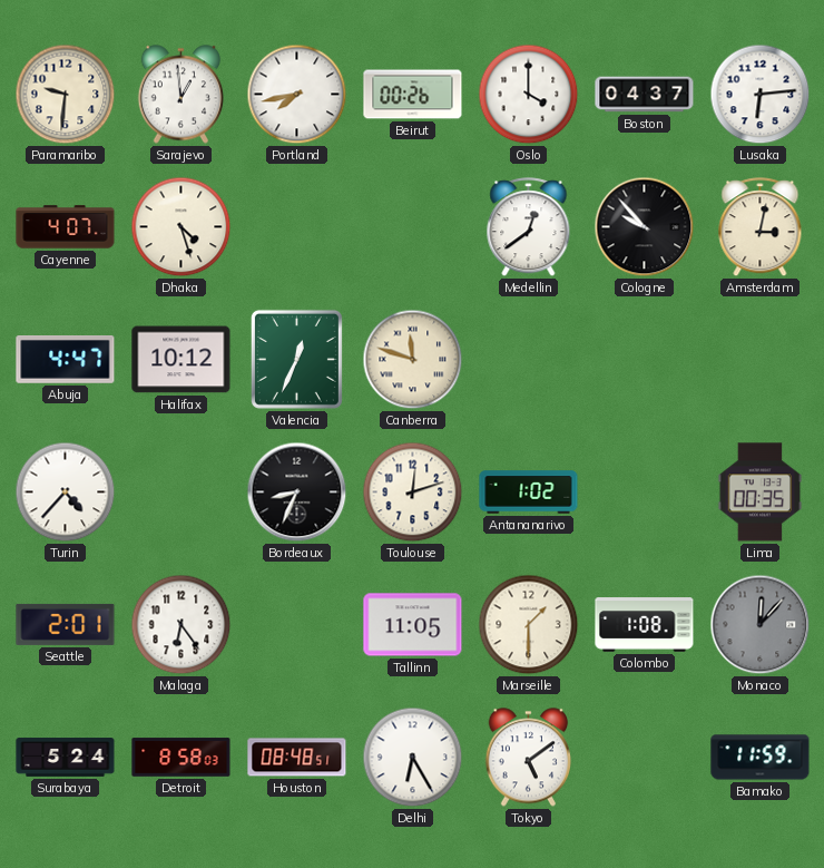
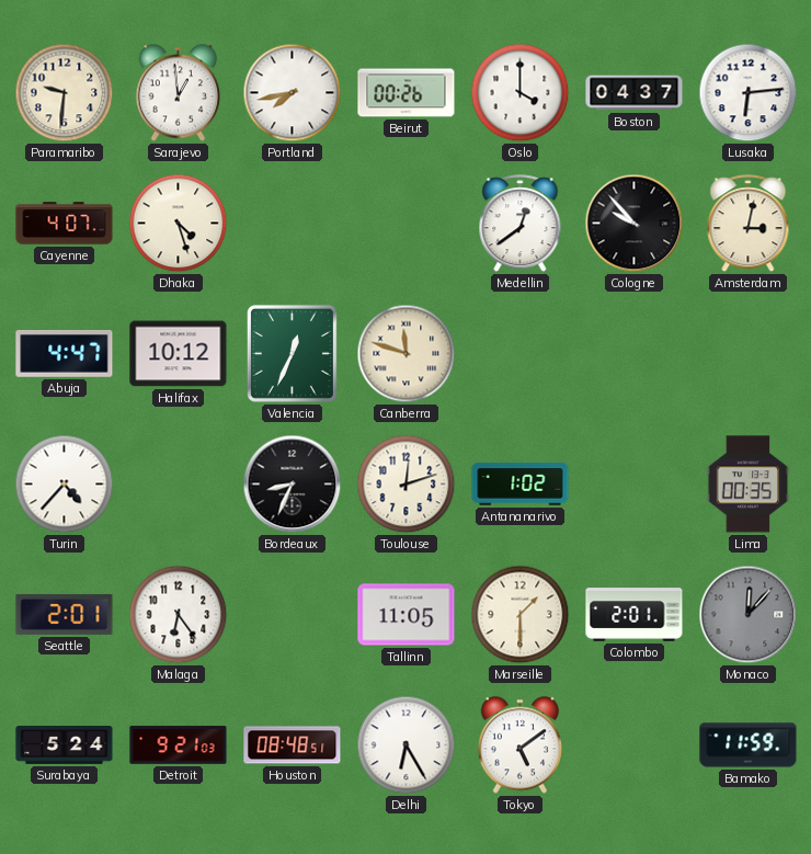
Colombo: 1:08 -> 2:01
Detroit: 8:58 -> 9:21
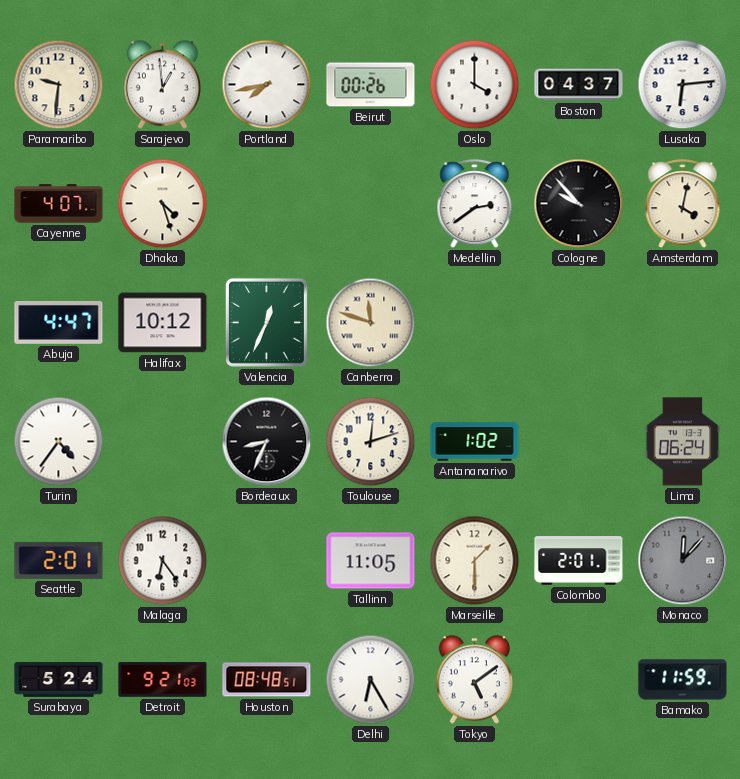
Medellin: 12:39 -> 2:39
Amsterdam: 3:02 -> 4:02
Turin: 4:37 -> 4:36
Lima: 00:35 -> 06:24
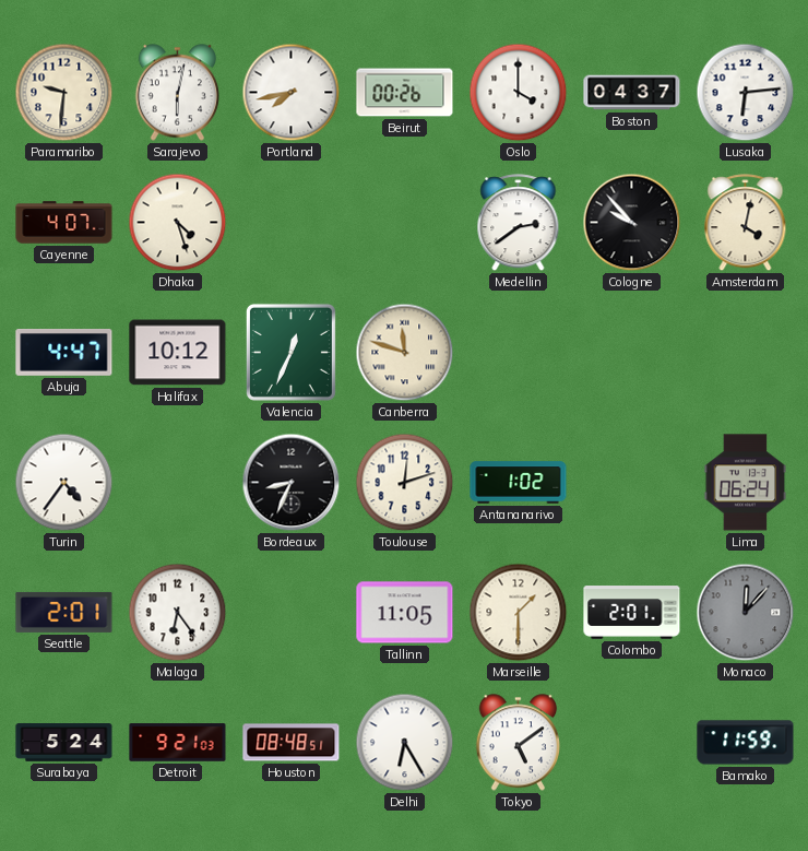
Sarajevo: 12:59 -> 6:02
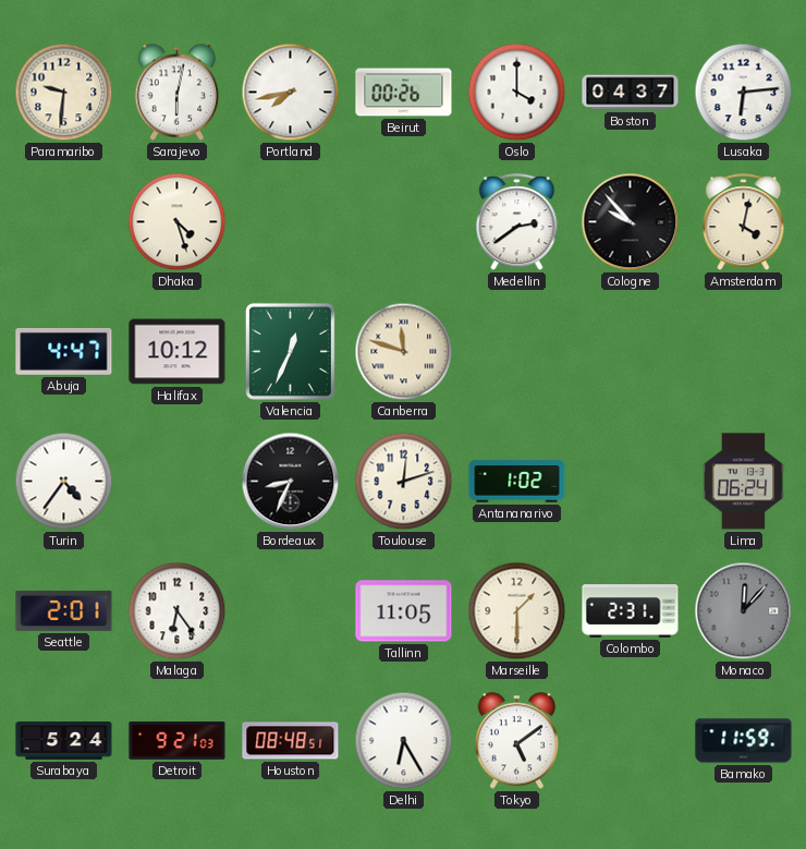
Cayenne: 4:07 -> none
Colombo: 2:01 -> 2:31
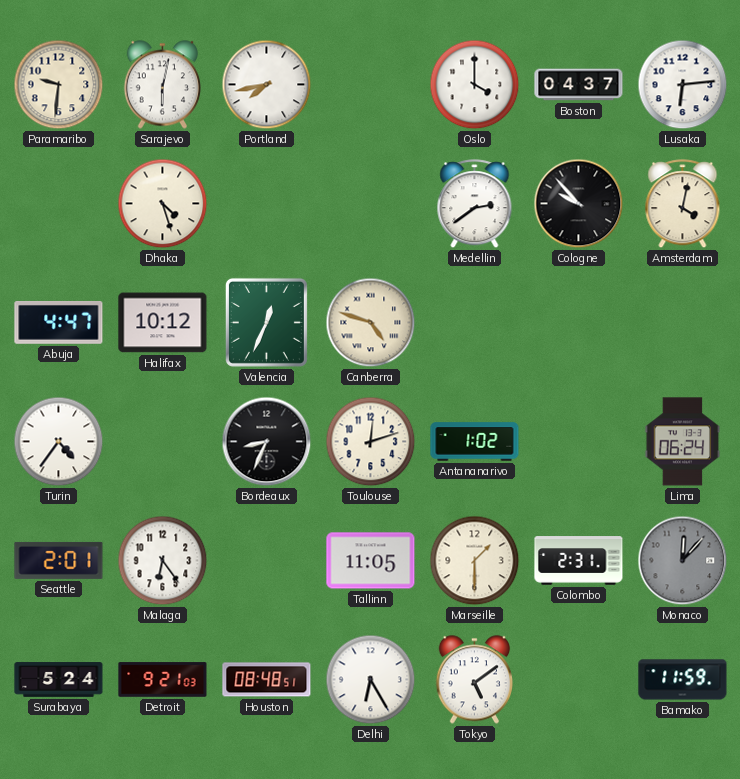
Beirut: 00:26 -> none
Canberra: 11:48 -> 4:48
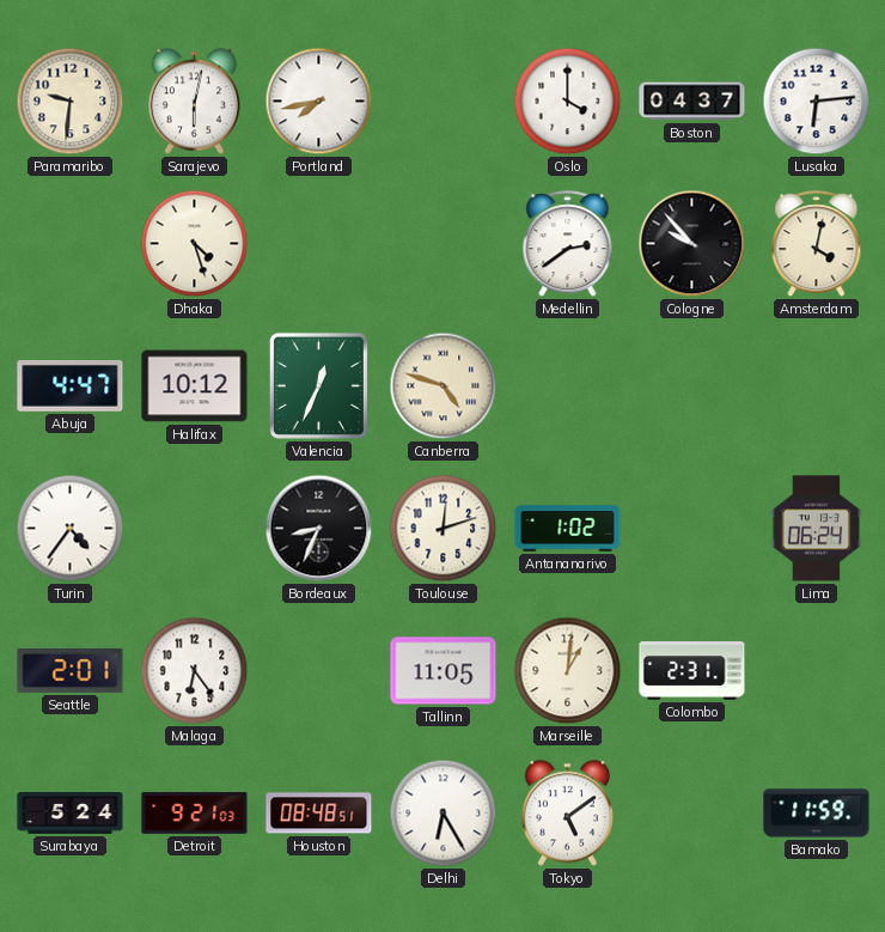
Marseille: 1:30 -> 1:01
Monaco: 12:07 -> none
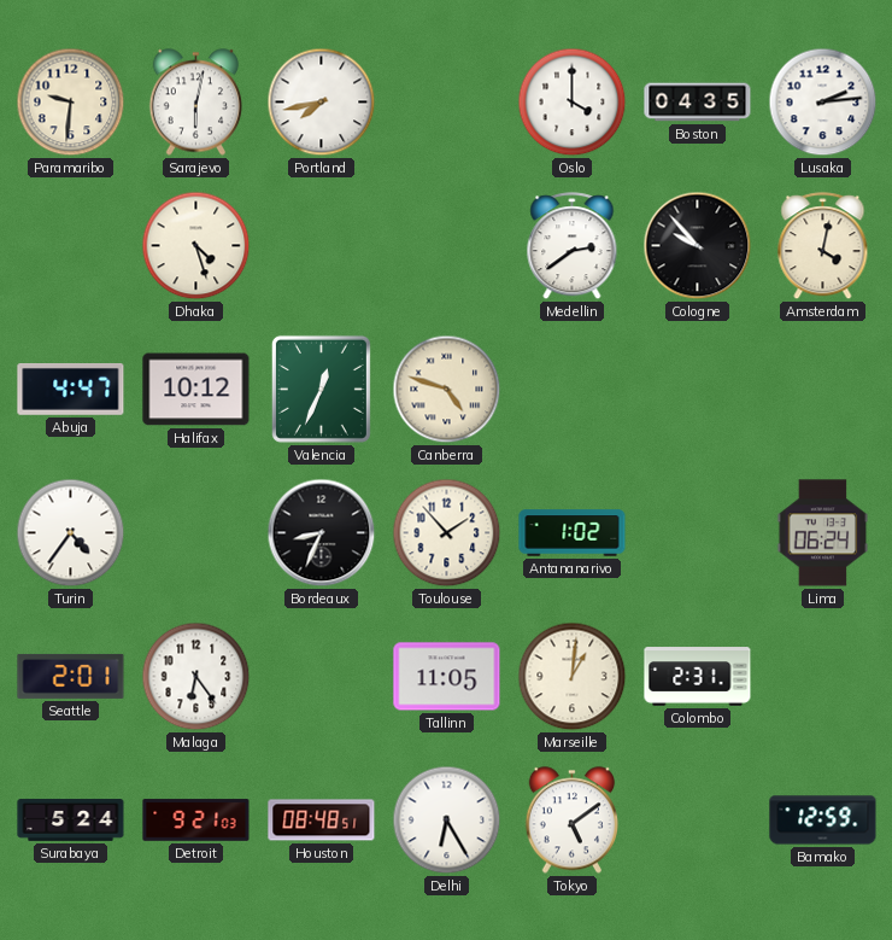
Boston: 04:37 -> 04:35
Lusaka: 6:14 -> 2:14
Toulouse: 12:12 -> 1:53
Bamako: 11:59 -> 12:59
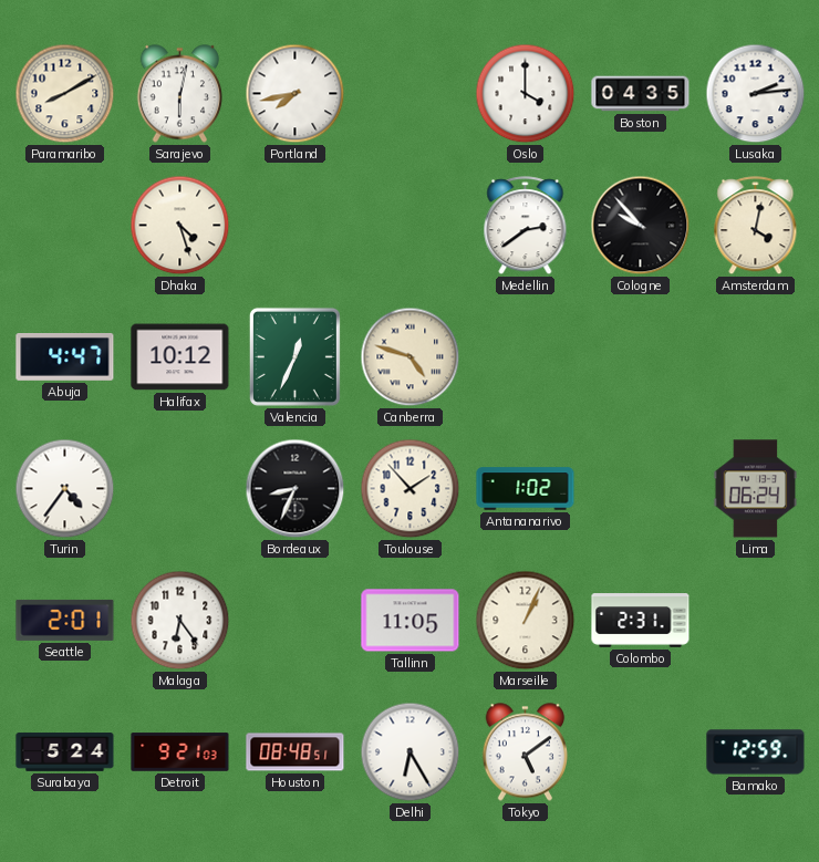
Paramaribo: 9:31 -> 8:10
Marseille: 1:01 -> 1:04
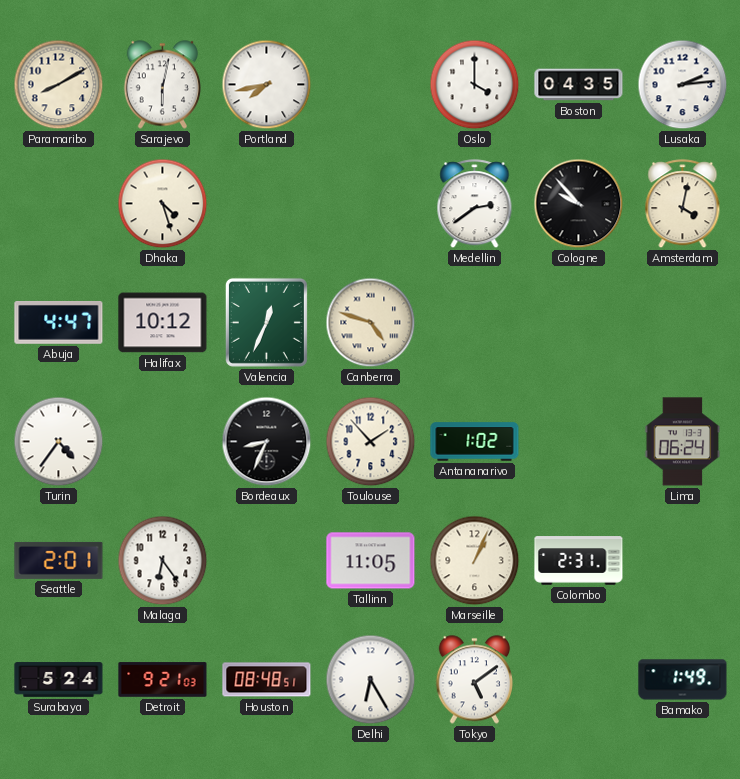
Bamako: 12:59 -> 1:49
